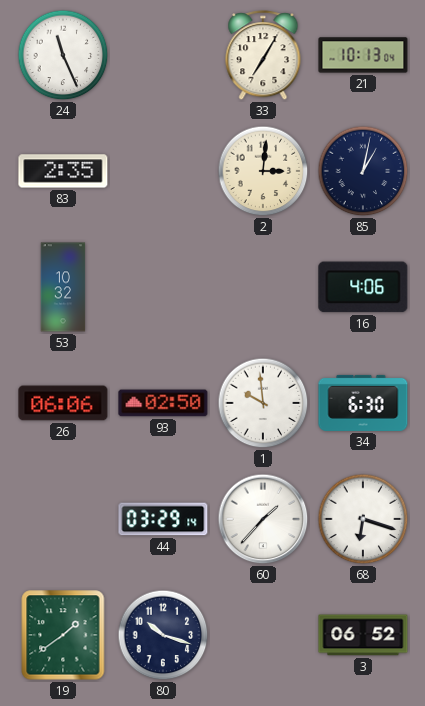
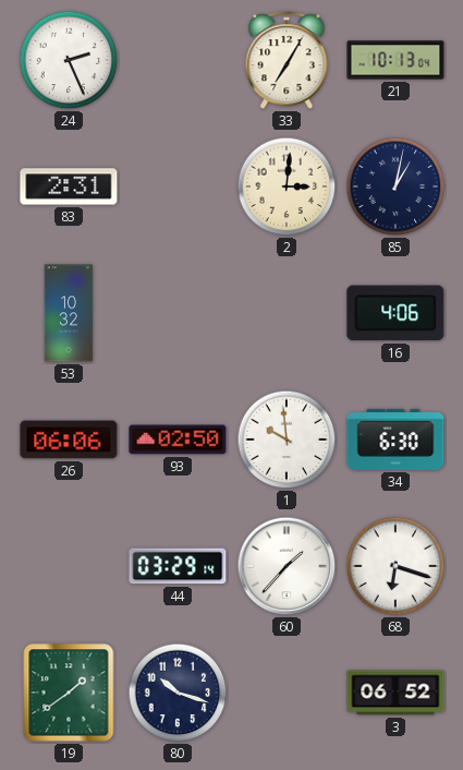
24: 11:26 -> 2:26
83: 2:35 -> 2:31
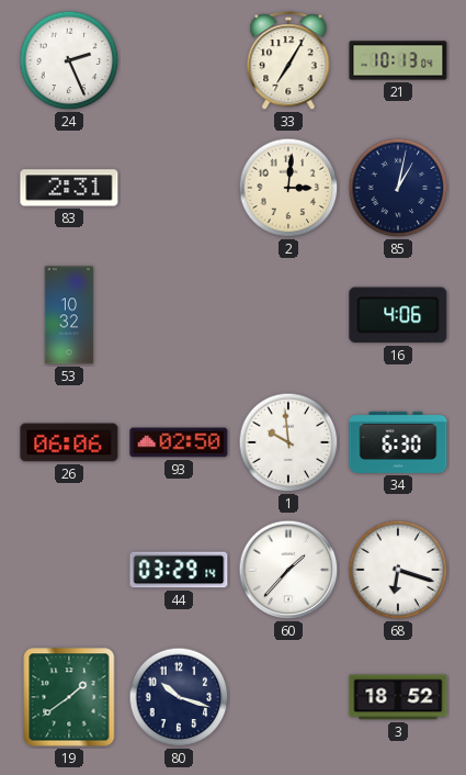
3: 06:52 -> 18:52
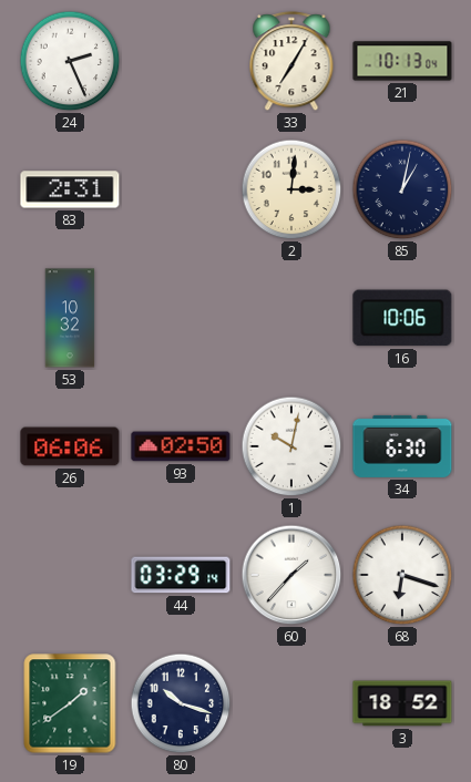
16: 4:06 -> 10:06
1: 9:59 -> 10:02
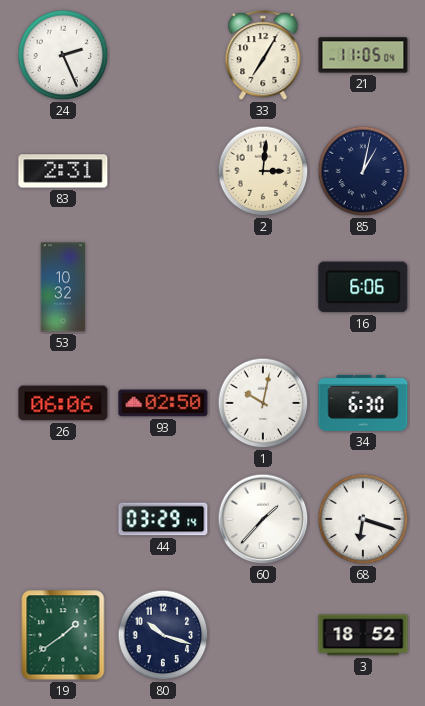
21: 10:13 -> 11:05
16: 10:06 -> 6:06
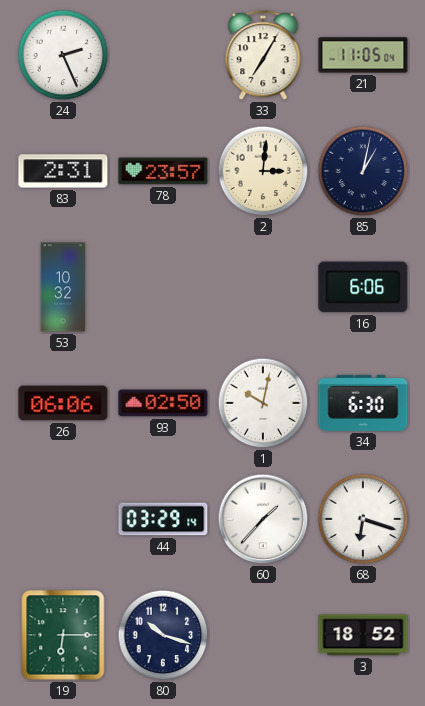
78: none -> 23:57
19: 1:39 -> 6:15
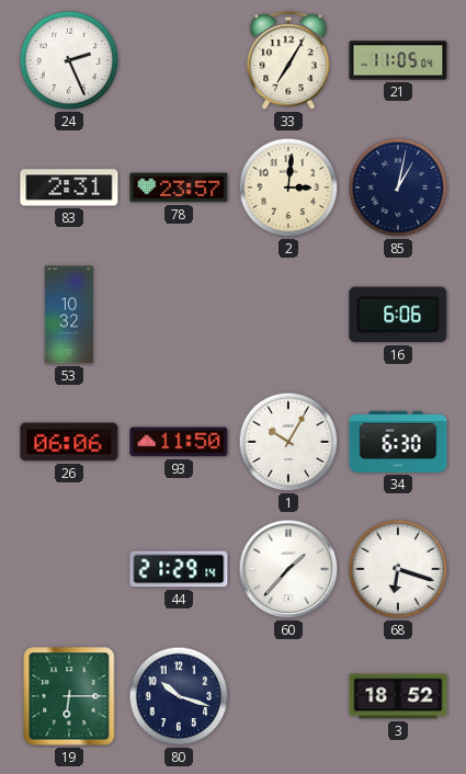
93: 02:50 -> 11:50
1: 10:02 -> 10:05
44: 03:29 -> 21:29
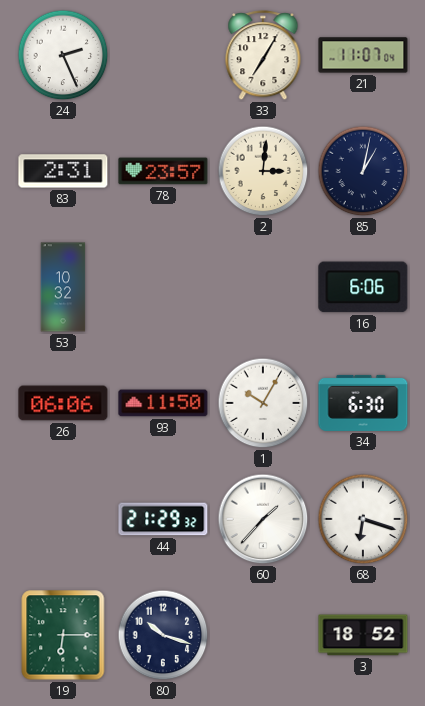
21: 11:05 -> 11:07
44: 21:29:14 -> 21:29:32
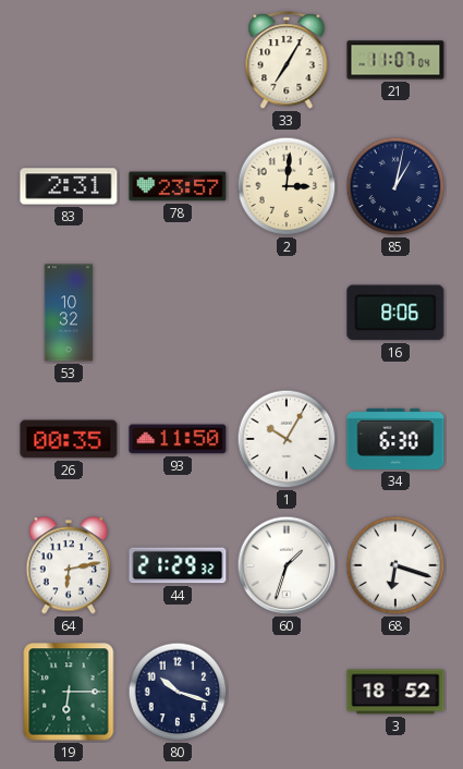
24: 2:26 -> none
16: 6:06 -> 8:06
26: 06:06 -> 00:35
64: none -> 6:13
60: 1:37 -> 1:33
